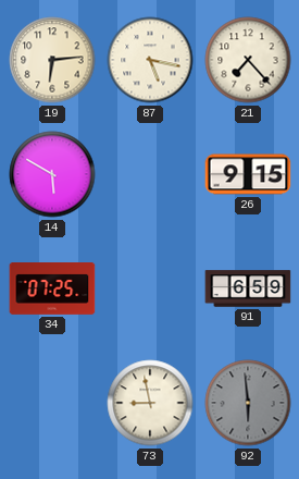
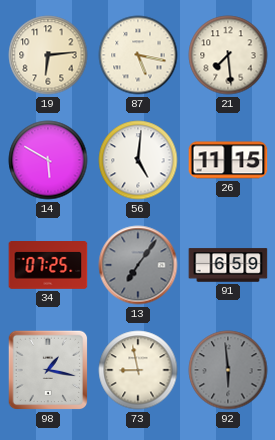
21: 7:23 -> 7:29
56: none -> 5:01
26: 9:15 -> 11:15
13: none -> 7:06
98: none -> 1:17
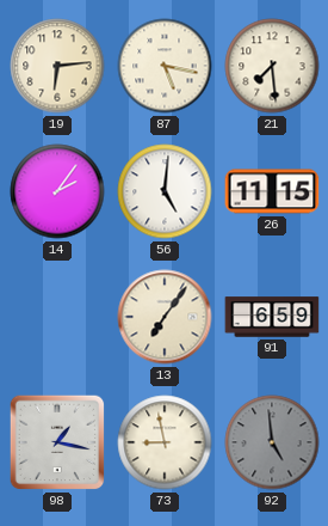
14: 5:50 -> 2:06
34: 07:25 -> none
13 dial: grey -> cream
92: 5:59 -> 4:59
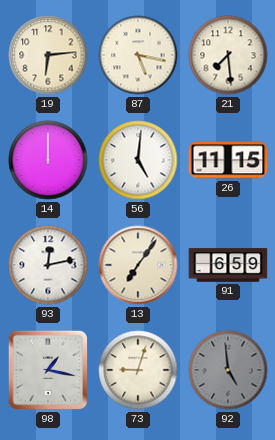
14: 2:06 -> 12:00
93: none -> 12:13
73: 8:58 -> 9:03
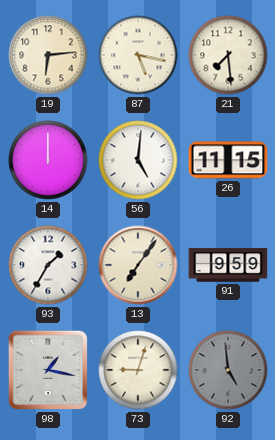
93: 12:13 -> 1:35
91: 6:59 -> 9:59
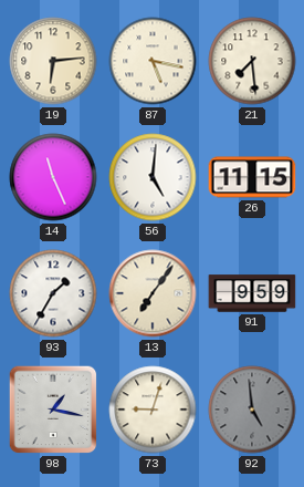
14: 12:00 -> 11:26
